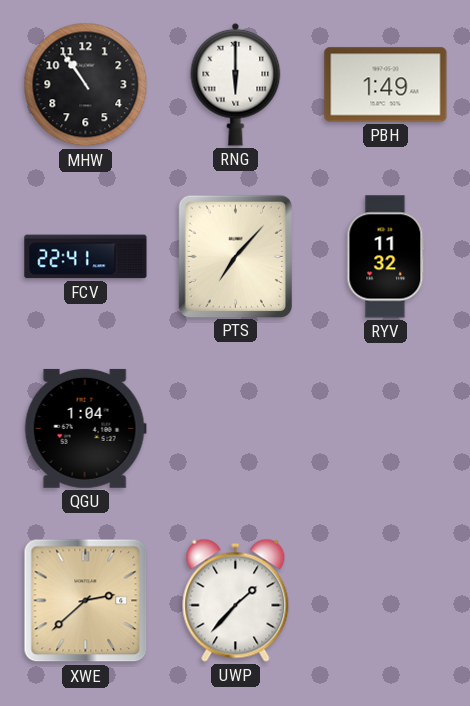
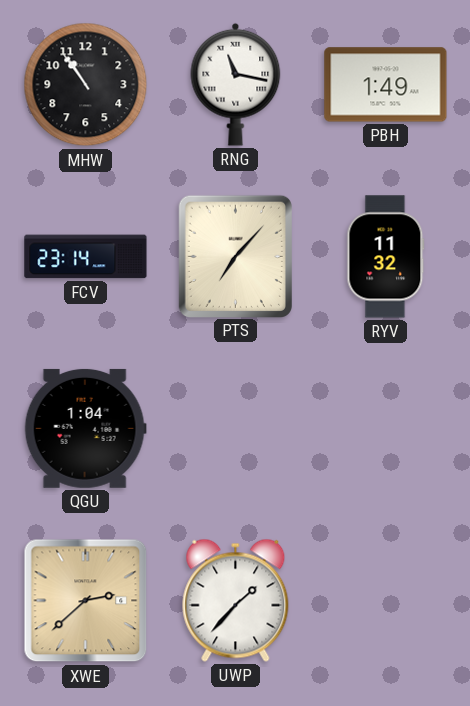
RNG: 6:00 -> 11:17
FCV: 22:41 -> 23:14
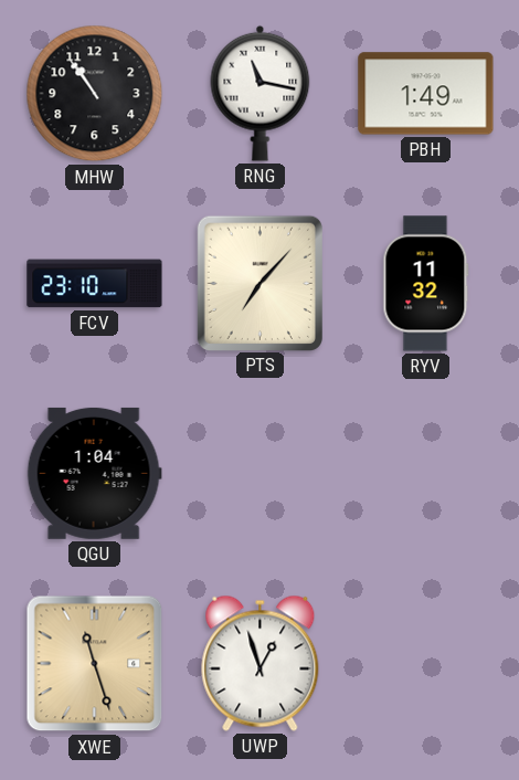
FCV: 23:14 -> 23:10
XWE: 2:38 -> 11:27
UWP: 1:37 -> 12:57
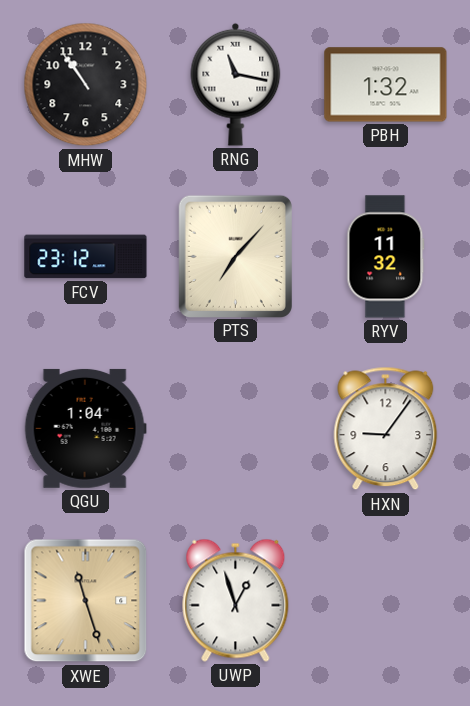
PBH: 1:49 -> 1:32
FCV: 23:10 -> 23:12
HXN: none -> 9:06
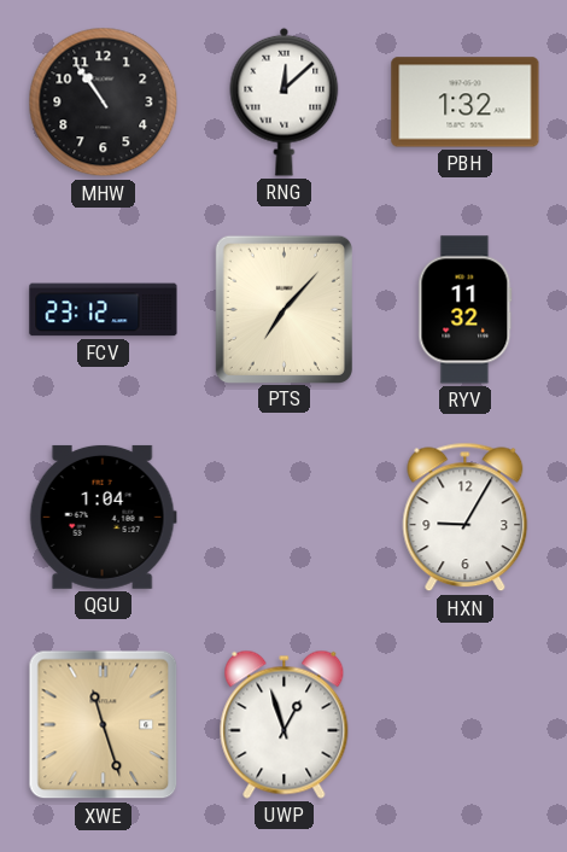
RNG: 11:17 -> 12:08
HXN: 9:06 -> 9:05
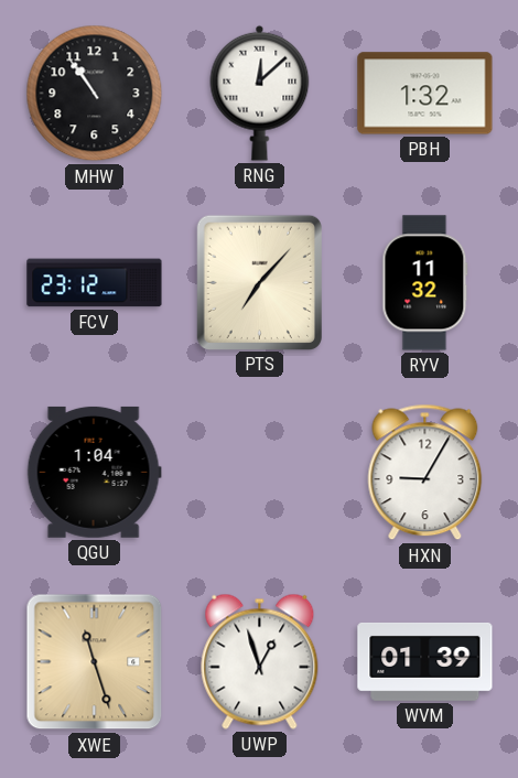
WVM: none -> 01:39
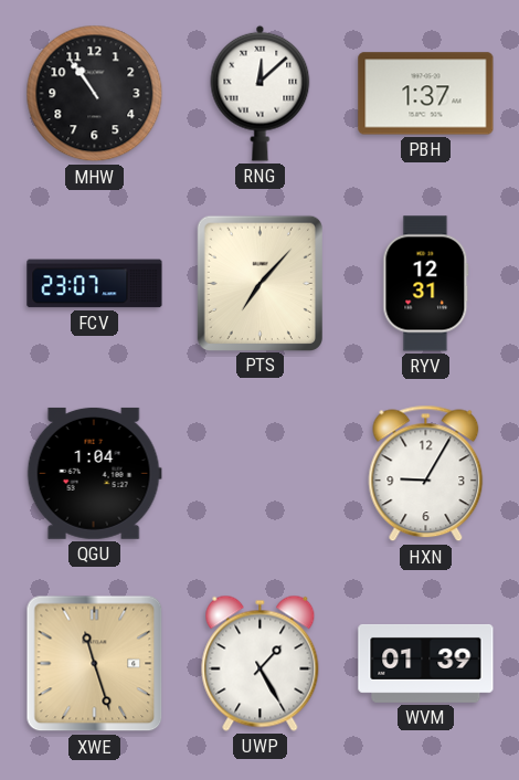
PBH: 1:32 -> 1:37
FCV: 23:12 -> 23:07
RYV: 11:32 -> 12:31
UWP: 12:57 -> 1:25
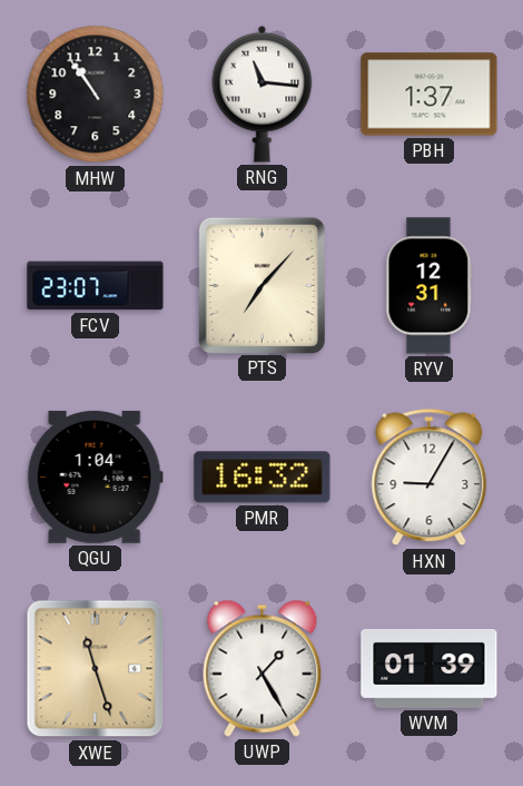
RNG: 12:08 -> 11:16
PMR: none -> 16:32
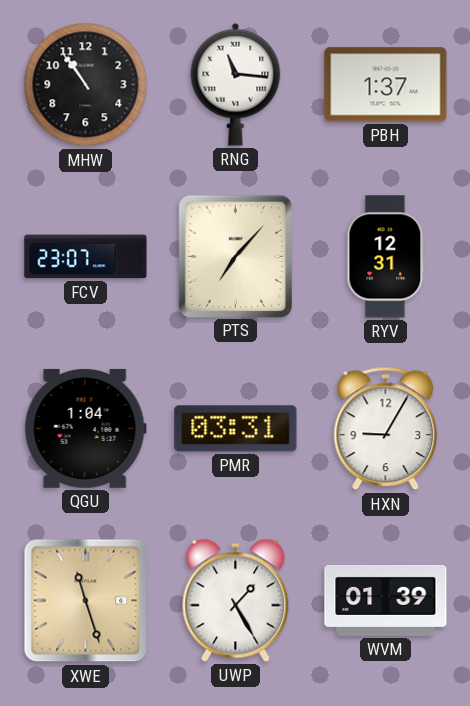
PMR: 16:32 -> 03:31
